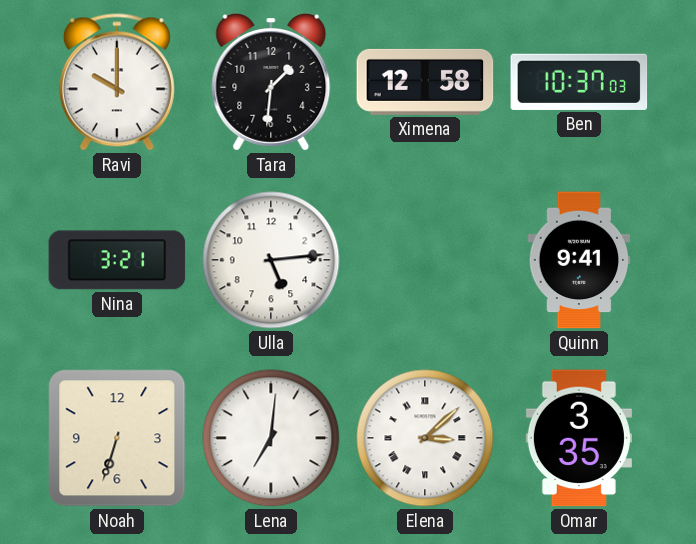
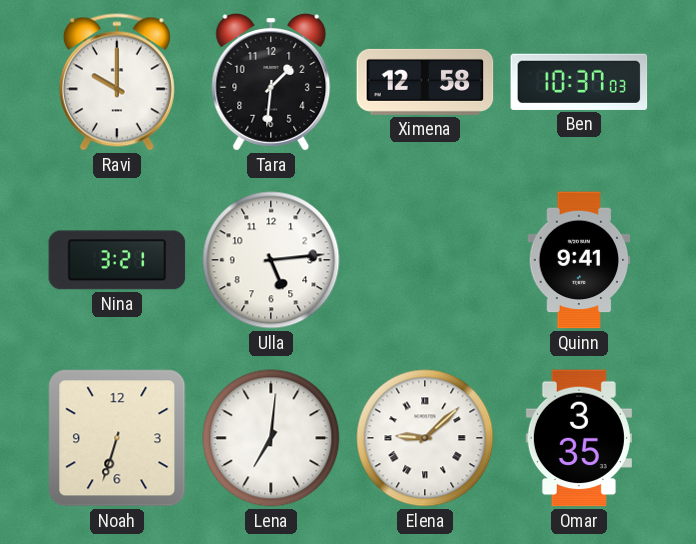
Elena: 3:08 -> 9:08
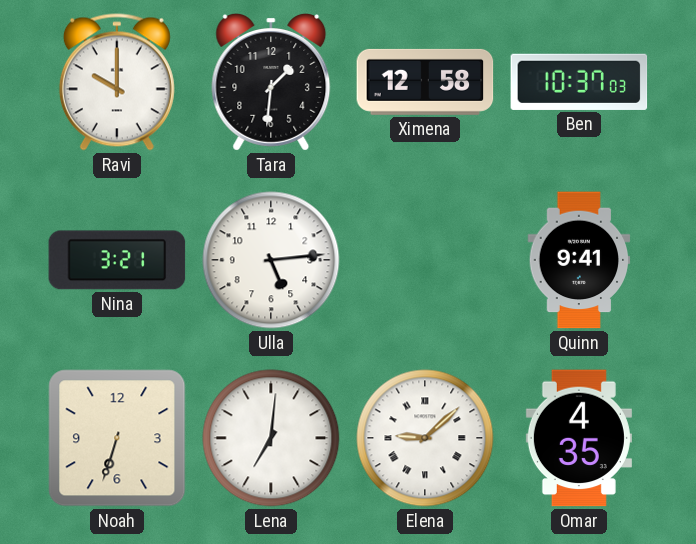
Omar: 3:35 -> 4:35
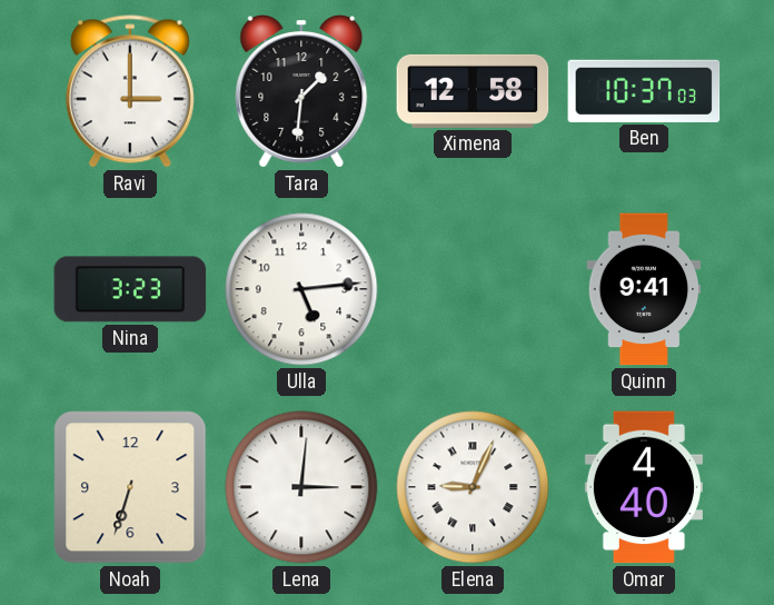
Ravi: 10:00 -> 3:00
Nina: 3:21 -> 3:23
Lena: 7:01 -> 3:01
Elena: 9:08 -> 9:04
Omar: 4:35 -> 4:40
